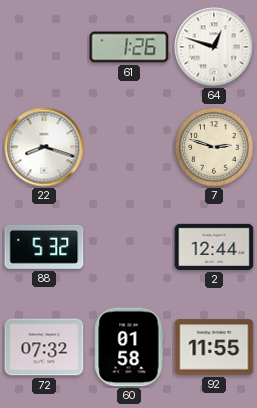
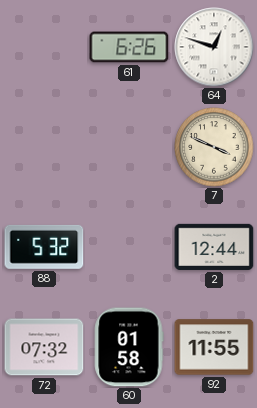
61: 1:26 -> 6:26
22: 8:18 -> none
7: 2:48 -> 3:49
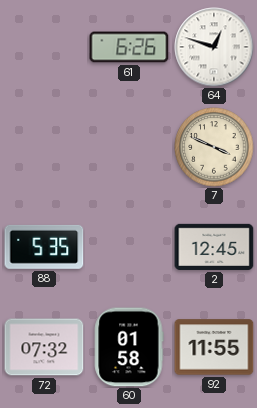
88: 5:32 -> 5:35
2: 12:44 -> 12:45
